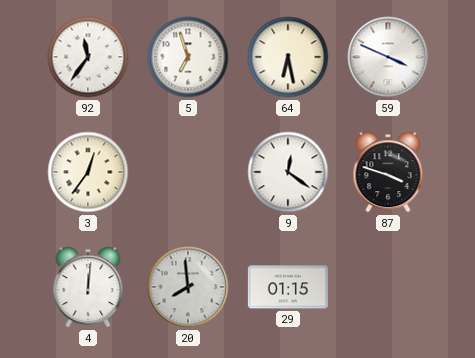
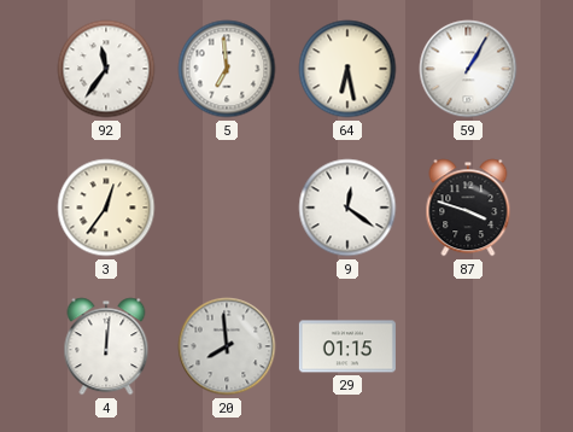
5: 6:57 -> 6:59
59: 3:49 -> 1:05
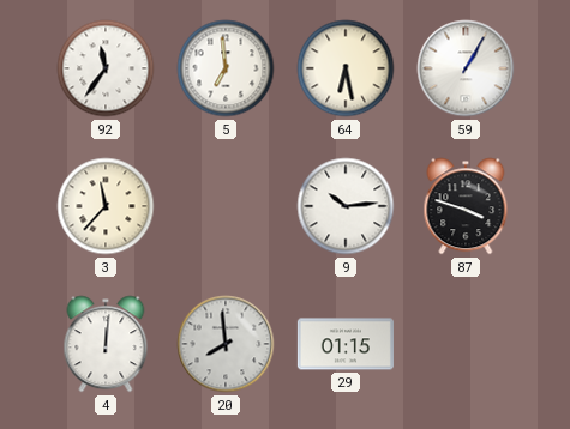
3: 12:36 -> 11:37
9: 12:21 -> 10:14
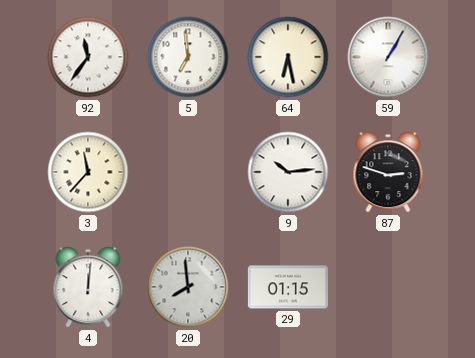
87: 3:48 -> 2:48
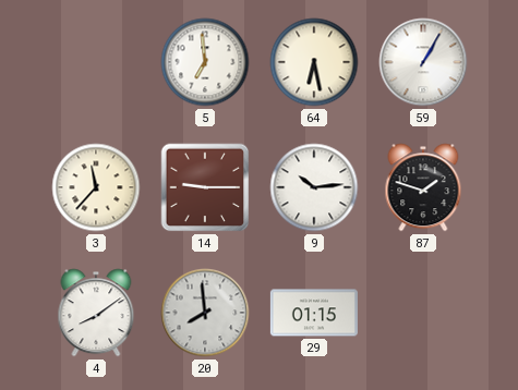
92: 11:36 -> none
14: none -> 9:15
87: 2:48 -> 1:48
4: 12:01 -> 8:09
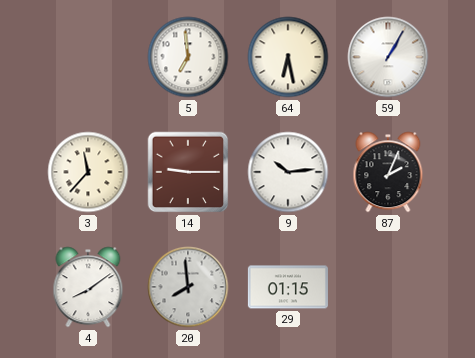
87: 1:48 -> 2:04
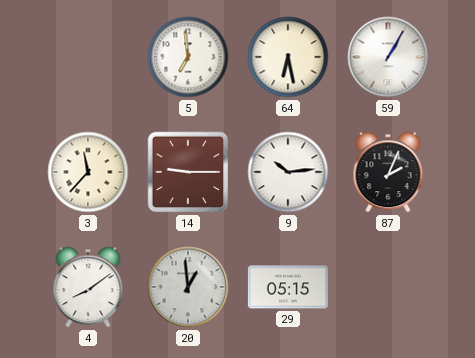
20: 7:59 -> 12:59
29: 01:15 -> 05:15
